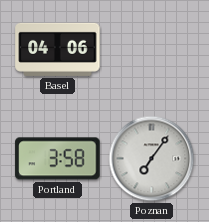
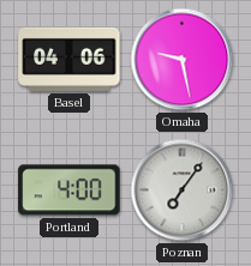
Omaha: none -> 9:28
Portland: 3:58 -> 4:00
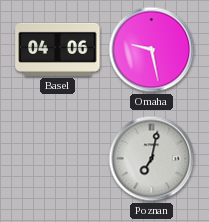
Portland: 4:00 -> none
Poznan: 7:06 -> 7:02
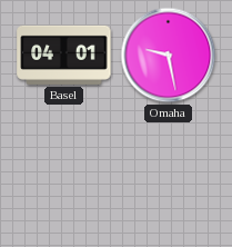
Basel: 04:06 -> 04:01
Poznan: 7:02 -> none
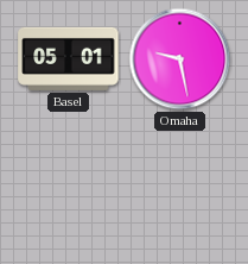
Basel: 04:01 -> 05:01
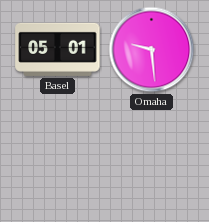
Omaha: 9:28 -> 9:29
